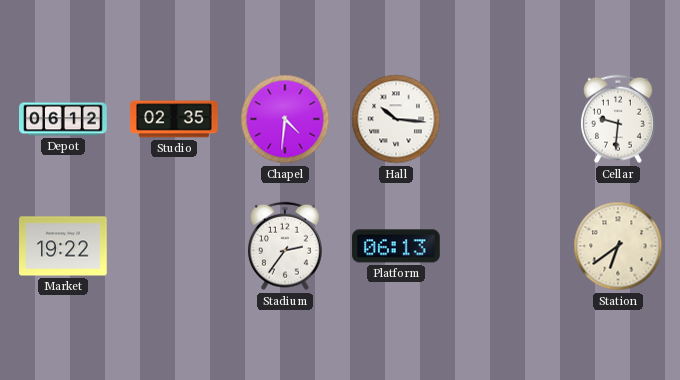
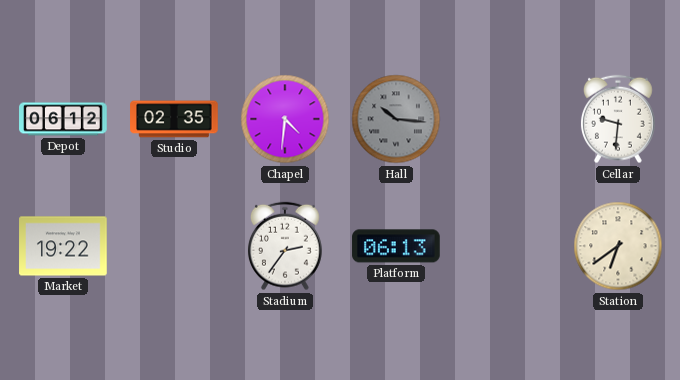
Hall dial: white -> grey
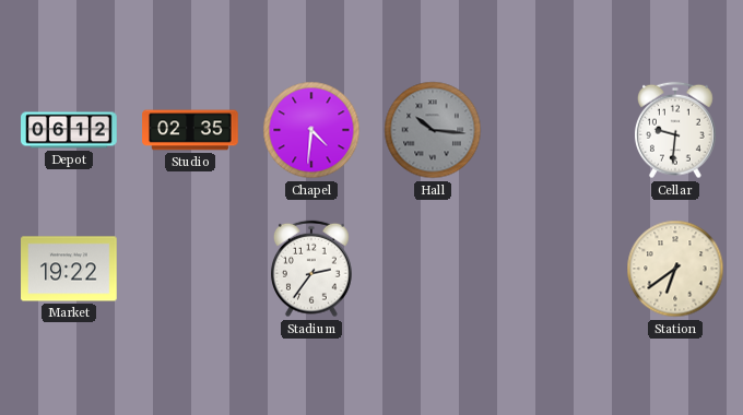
Platform: 06:13 -> none
